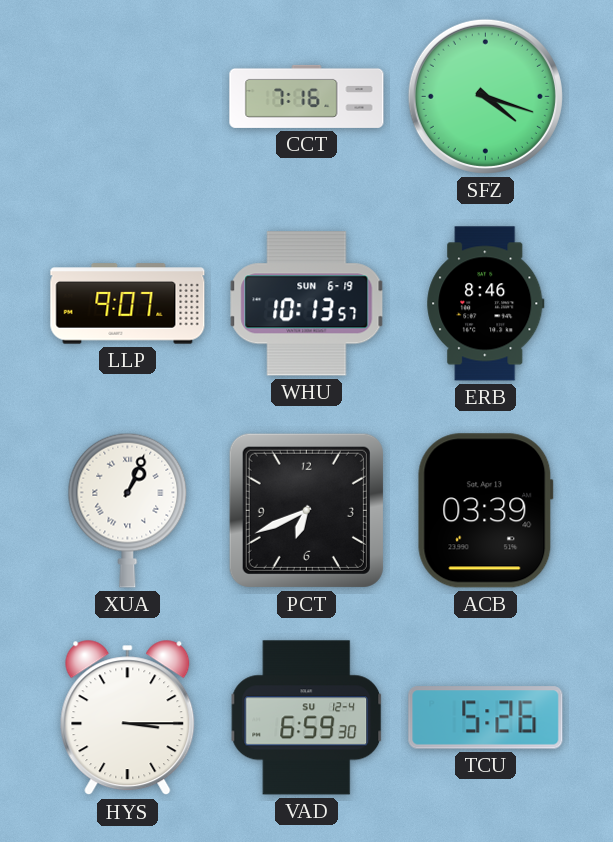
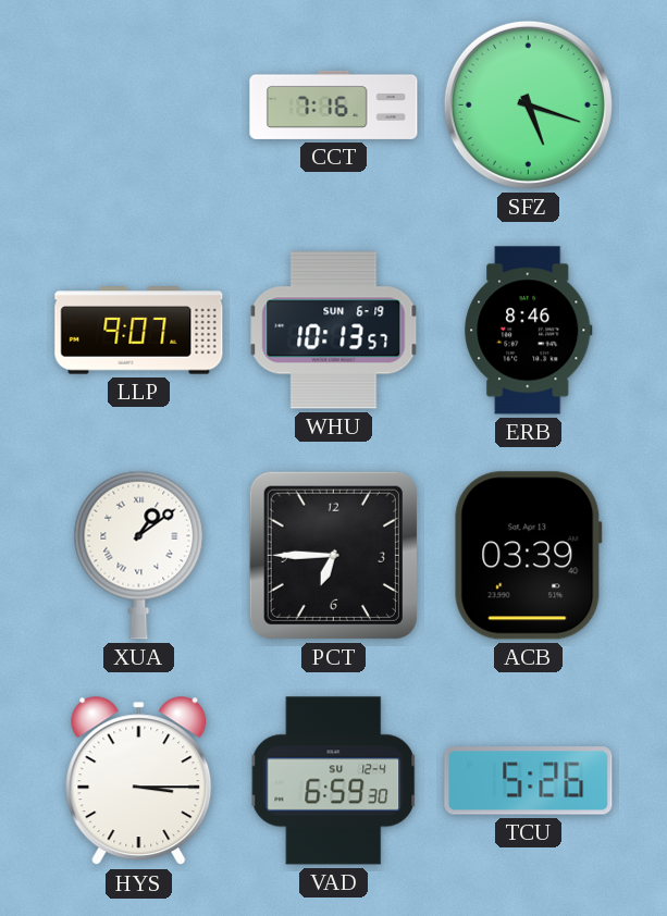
SFZ: 4:18 -> 5:18
XUA: 1:04 -> 1:09
PCT: 6:41 -> 6:45
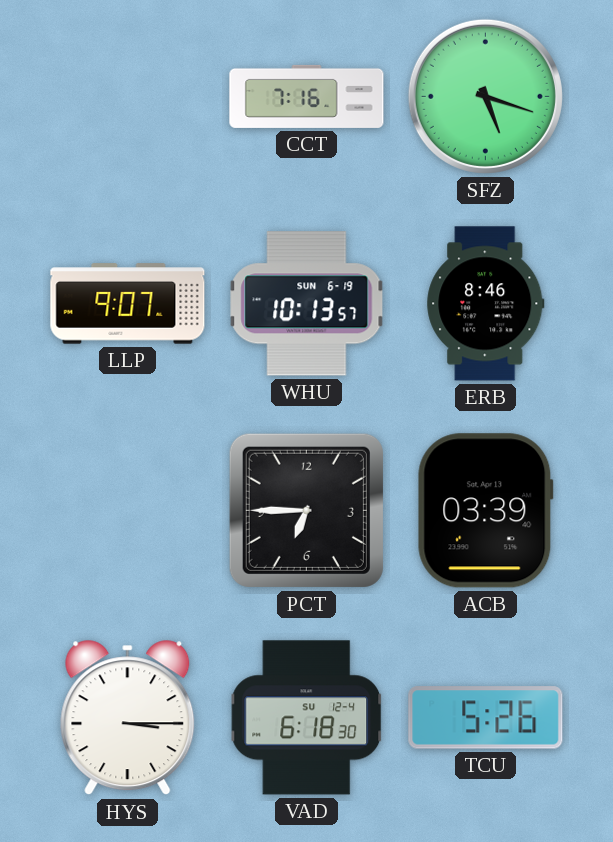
XUA: 1:09 -> none
VAD: 6:59 -> 6:18
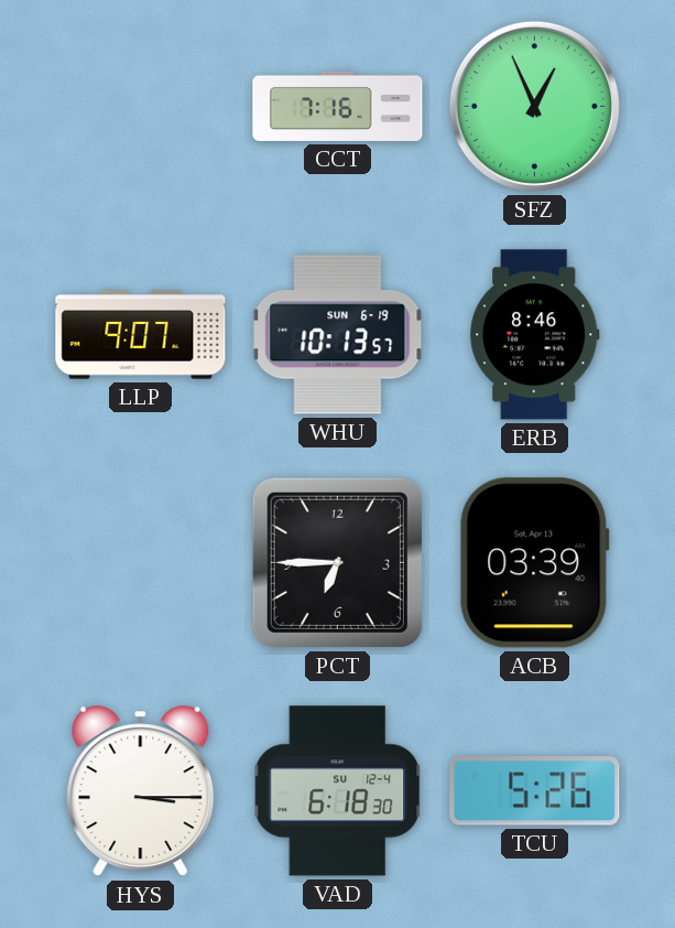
SFZ: 5:18 -> 12:56
